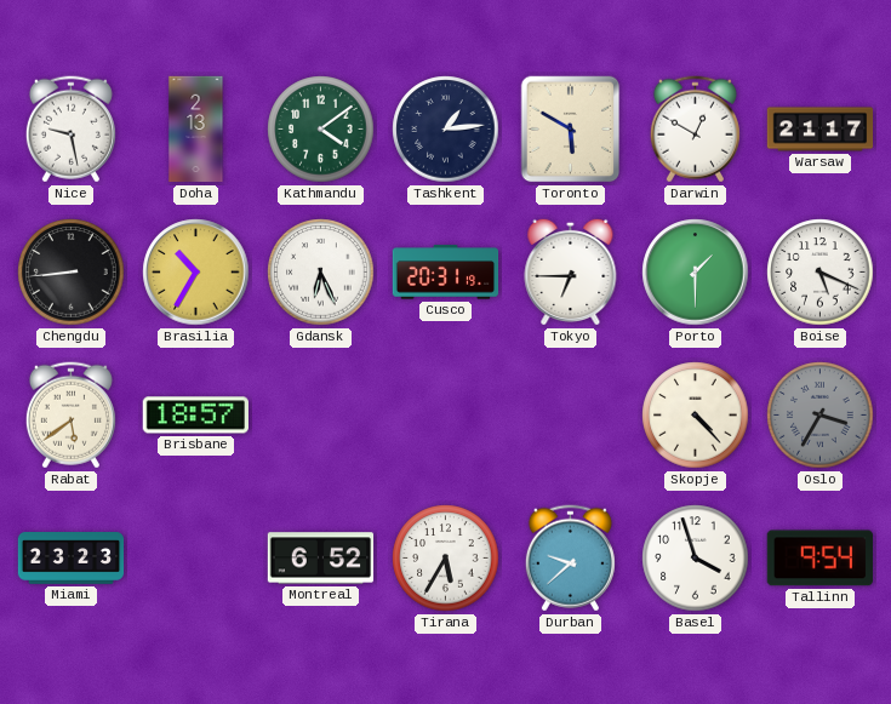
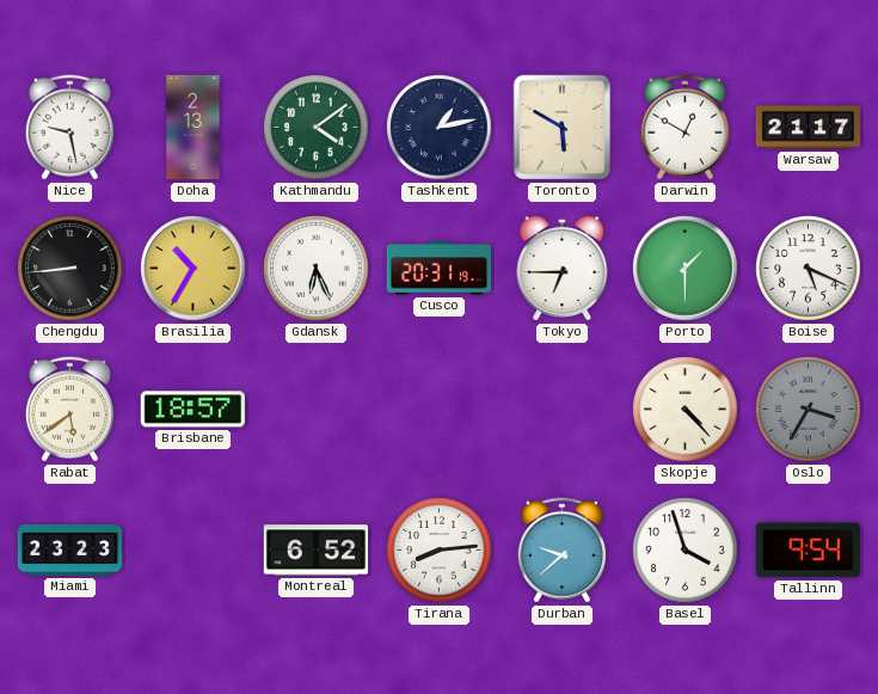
Tashkent: 1:14 -> 1:13
Tirana: 5:35 -> 8:14
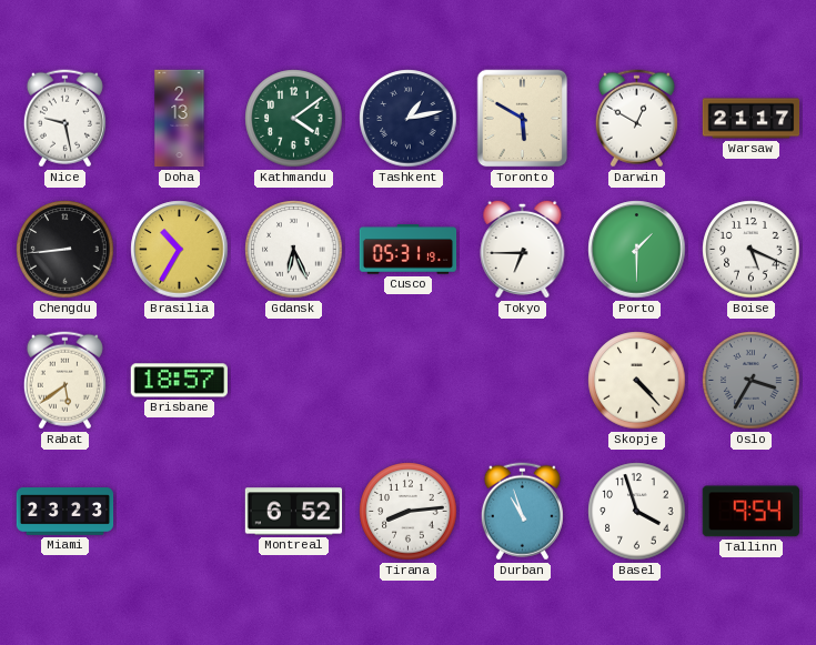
Cusco: 20:31 -> 05:31
Durban: 9:38 -> 10:57
